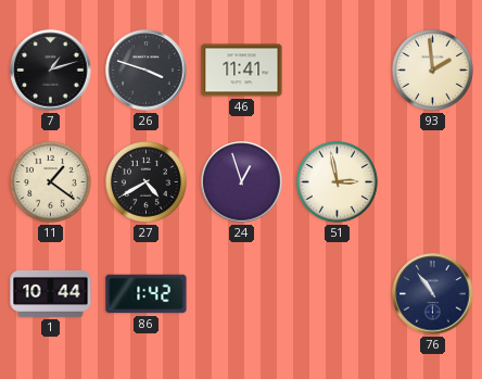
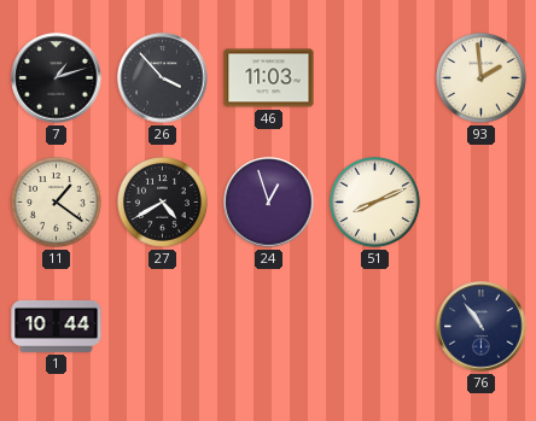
26: 3:48 -> 3:53
46: 11:41 -> 11:03
51: 2:58 -> 8:11
86: 1:42 -> none
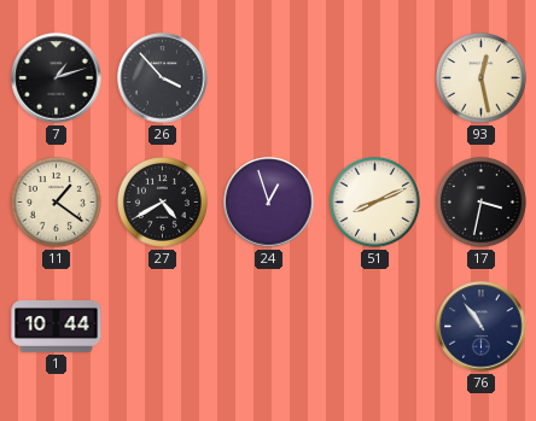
46: 11:03 -> none
93: 1:59 -> 12:28
17: none -> 3:32
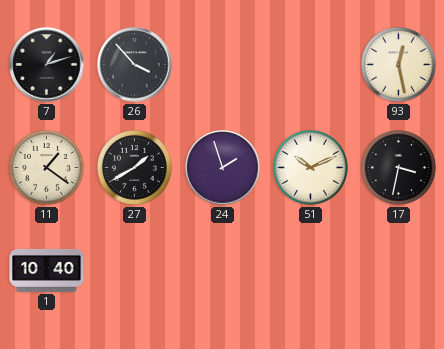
27: 4:40 -> 1:40
24: 12:57 -> 1:57
51: 8:11 -> 10:11
1: 10:44 -> 10:40
76: 10:54 -> none
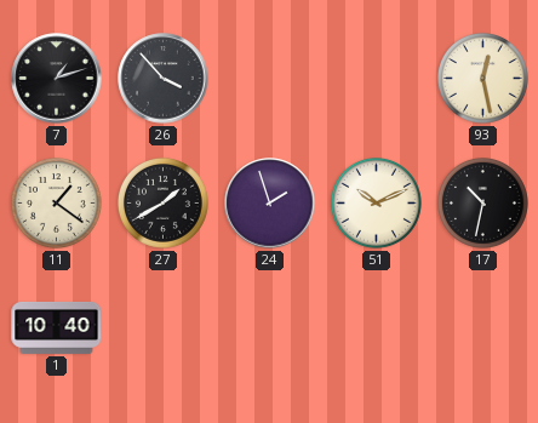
17: 3:32 -> 10:32
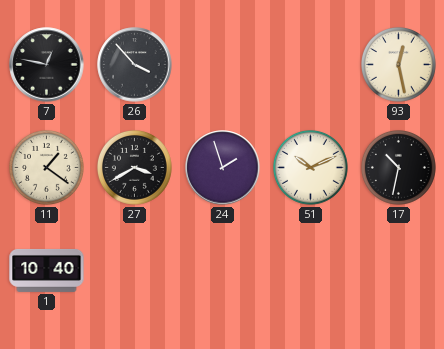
7: 1:12 -> 12:47
27: 1:40 -> 3:40
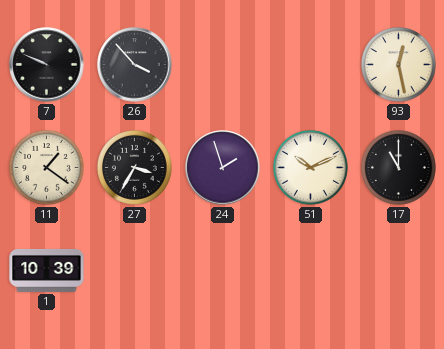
7: 12:47 -> 9:49
27: 3:40 -> 3:35
17: 10:32 -> 11:00
1: 10:40 -> 10:39
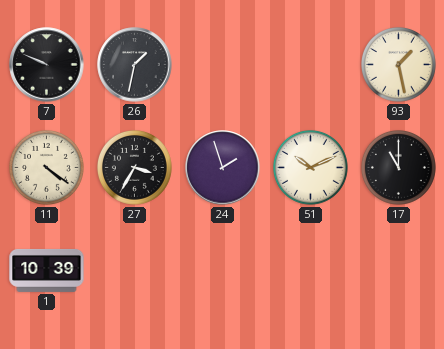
26: 3:53 -> 1:32
93: 12:28 -> 1:28
11: 1:21 -> 4:21
